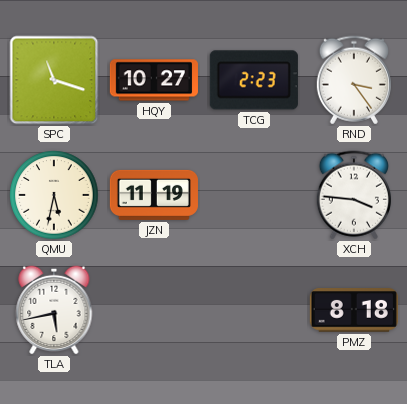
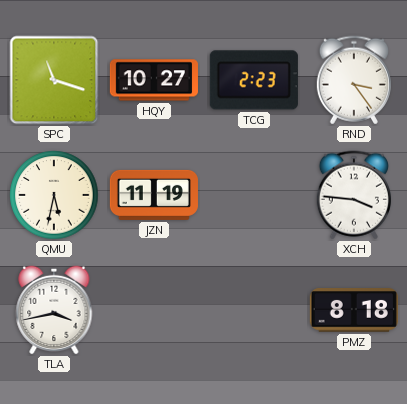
TLA: 5:43 -> 3:43
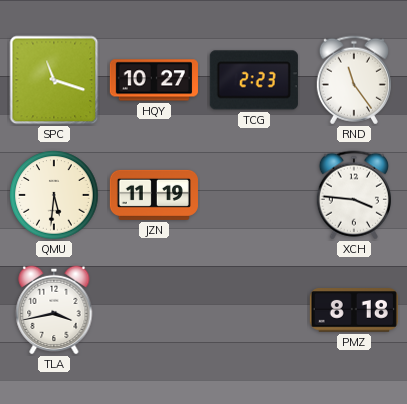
RND: 3:24 -> 11:24
QMU: 5:32 -> 5:31
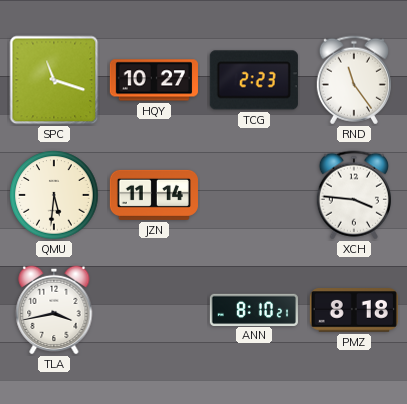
JZN: 11:19 -> 11:14
ANN: none -> 8:10
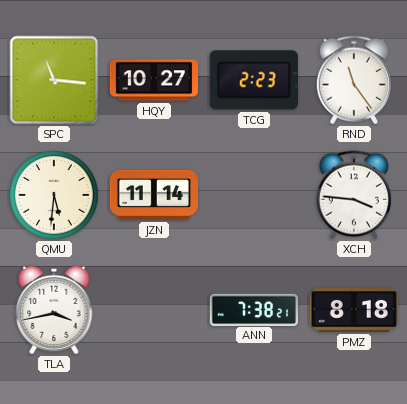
SPC: 11:18 -> 11:16
ANN: 8:10 -> 7:38
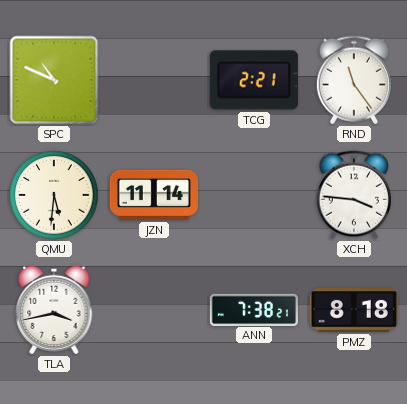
SPC: 11:16 -> 10:49
HQY: 10:27 -> none
TCG: 2:23 -> 2:21
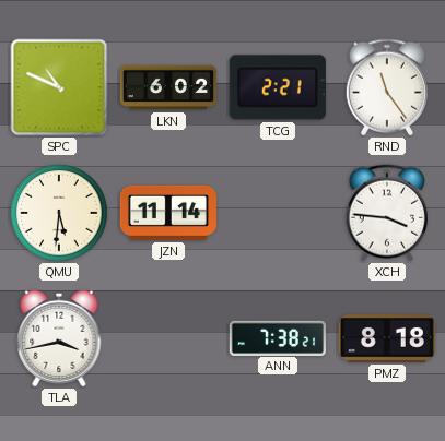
LKN: none -> 6:02
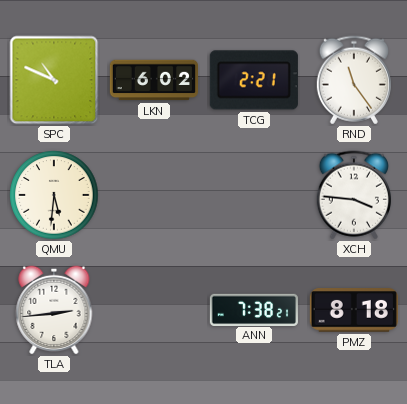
JZN: 11:14 -> none
TLA: 3:43 -> 2:44
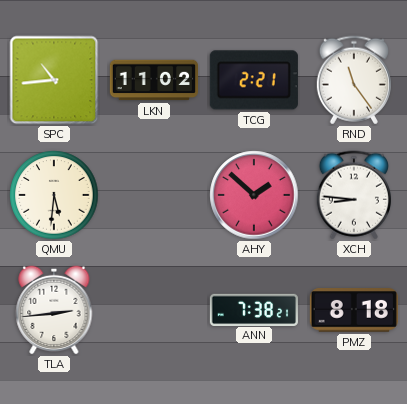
SPC: 10:49 -> 10:44
LKN: 6:02 -> 11:02
AHY: none -> 1:52
XCH: 3:46 -> 8:46
